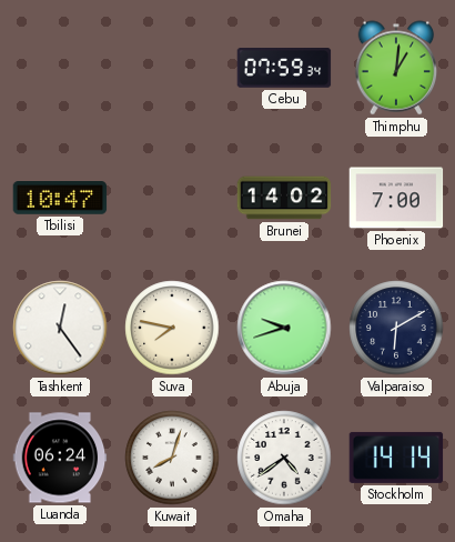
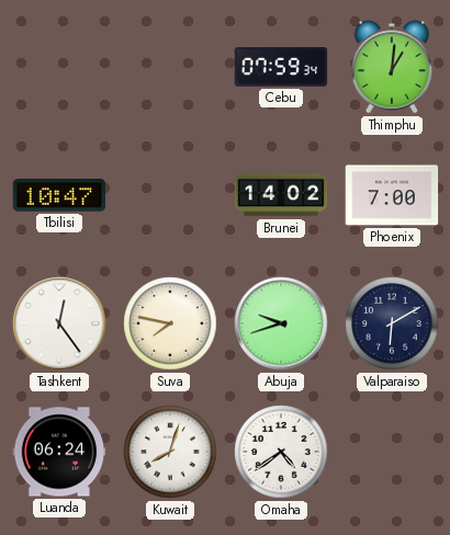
Stockholm: 14:14 -> none
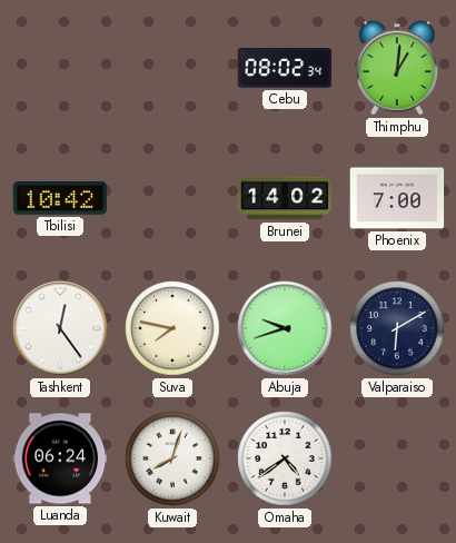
Cebu: 07:59 -> 08:02
Tbilisi: 10:47 -> 10:42
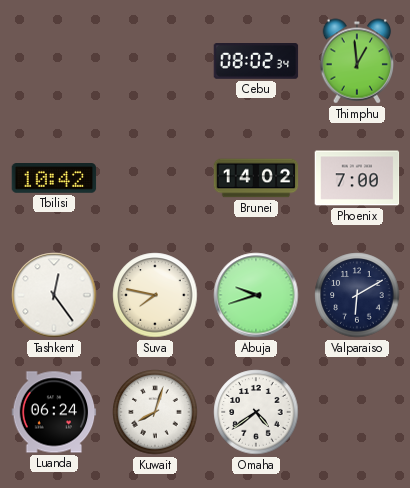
Thimphu: 1:01 -> 12:59
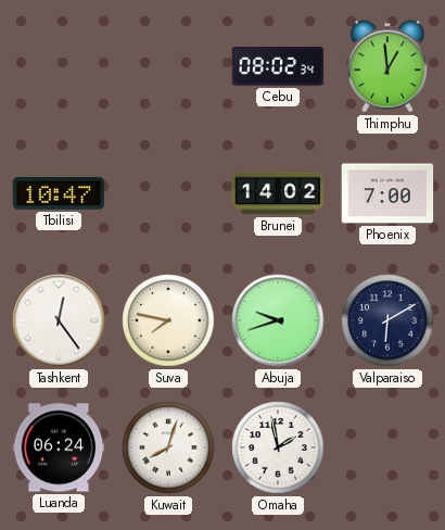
Tbilisi: 10:42 -> 10:47
Omaha: 4:39 -> 1:58
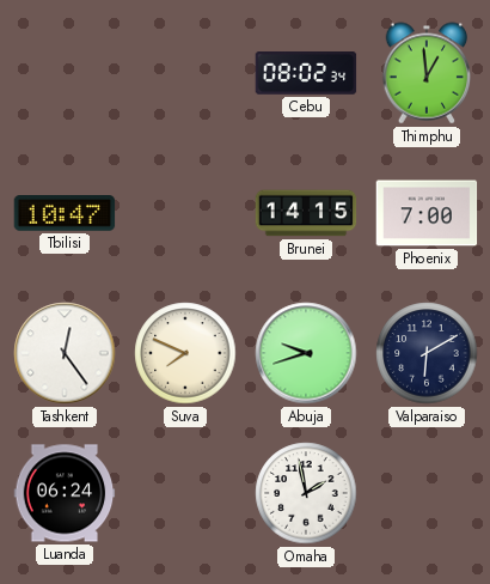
Brunei: 14:02 -> 14:15
Suva: 7:47 -> 7:49
Kuwait: 8:03 -> none
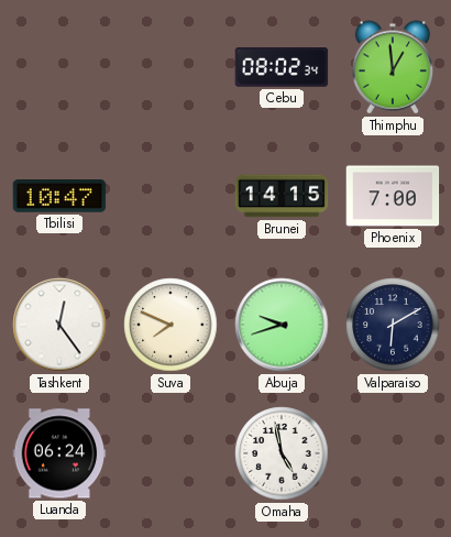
Omaha: 1:58 -> 4:58
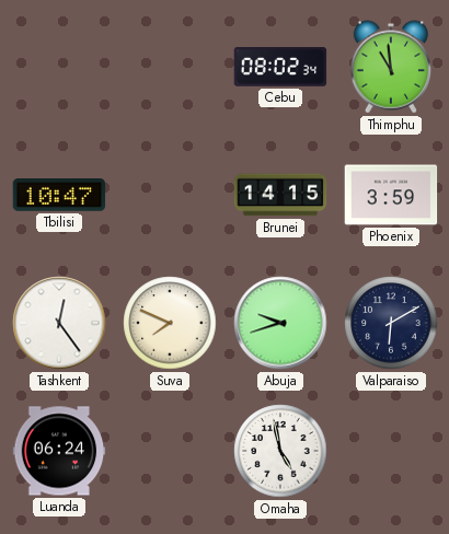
Thimphu: 12:59 -> 10:59
Phoenix: 7:00 -> 3:59
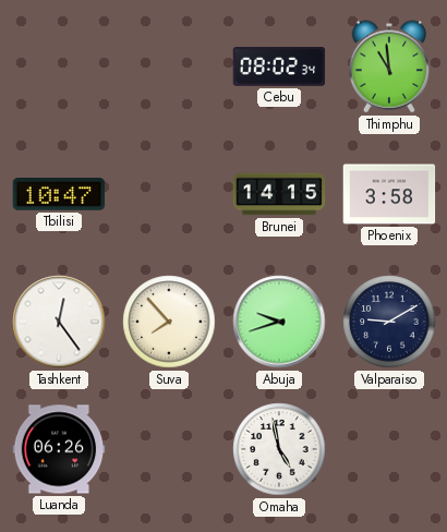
Phoenix: 3:59 -> 3:58
Suva: 7:49 -> 7:53
Valparaiso: 6:10 -> 9:10
Luanda: 06:24 -> 06:26
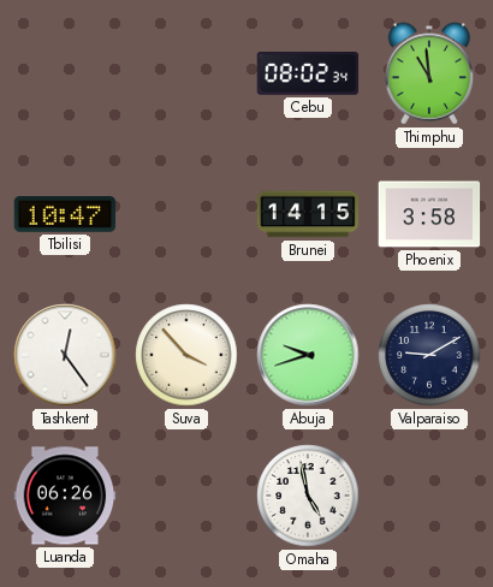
Suva: 7:53 -> 3:53
